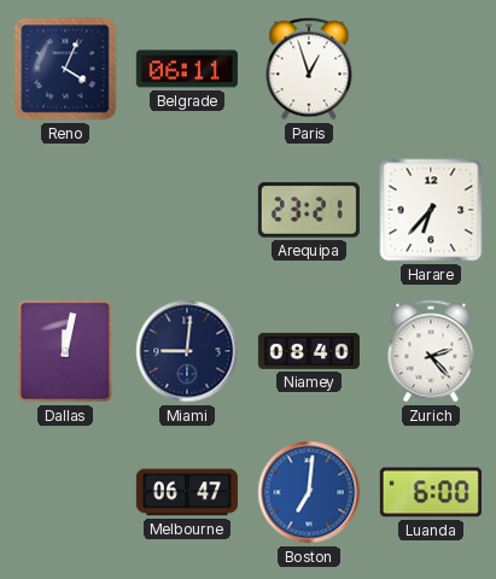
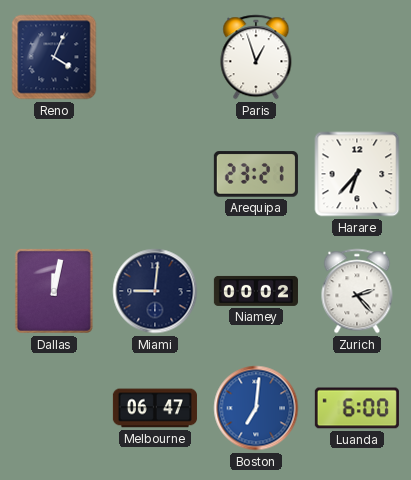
Belgrade: 06:11 -> none
Niamey: 08:40 -> 00:02
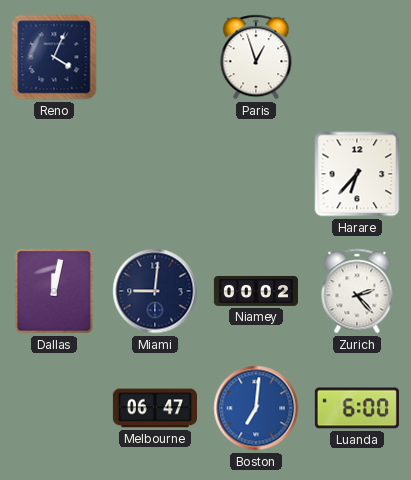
Arequipa: 23:21 -> none
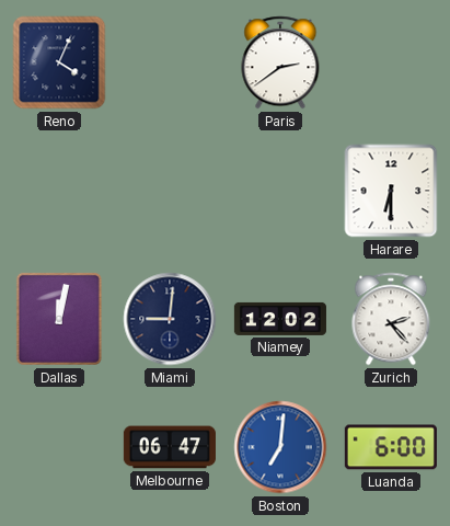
Paris: 12:57 -> 2:39
Harare: 6:37 -> 6:30
Niamey: 00:02 -> 12:02
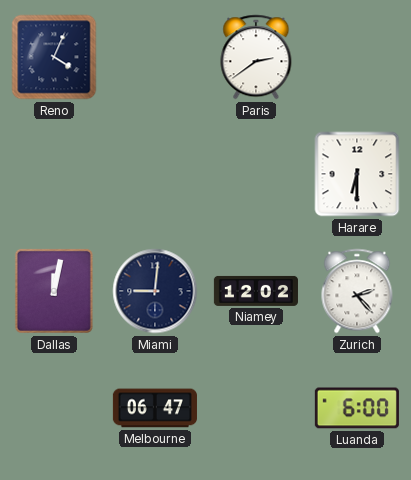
Boston: 7:01 -> none
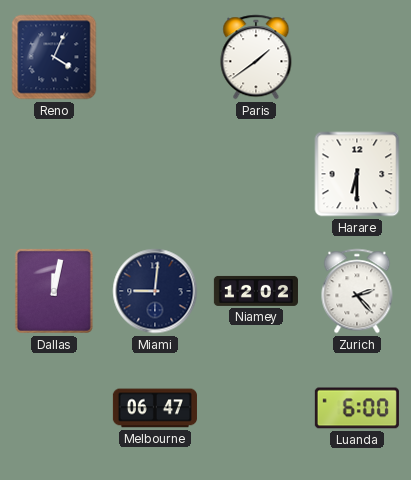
Paris: 2:39 -> 1:39
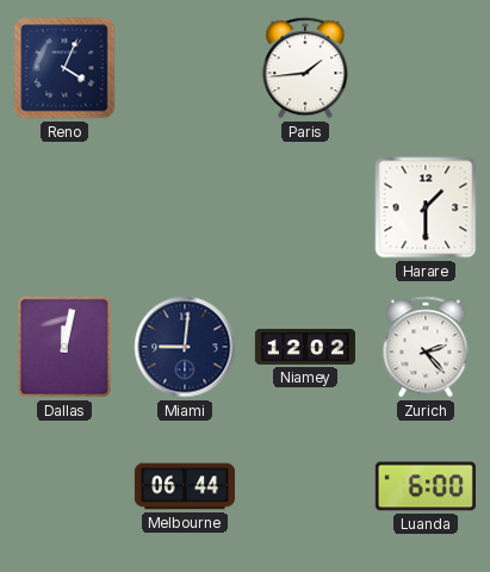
Paris: 1:39 -> 1:44
Harare: 6:30 -> 1:30
Melbourne: 06:47 -> 06:44
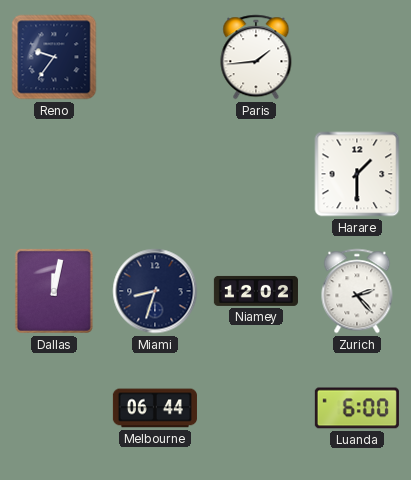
Reno: 4:04 -> 9:36
Miami: 9:01 -> 8:33
